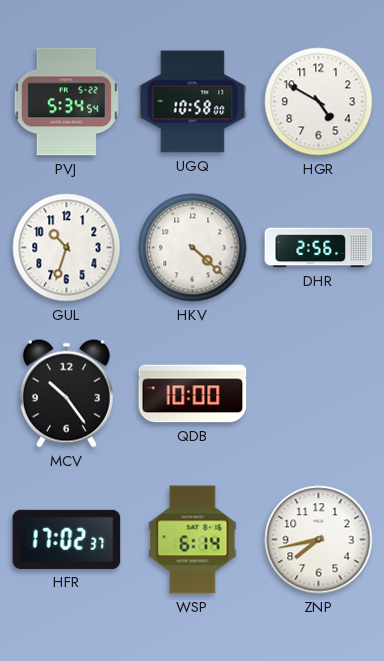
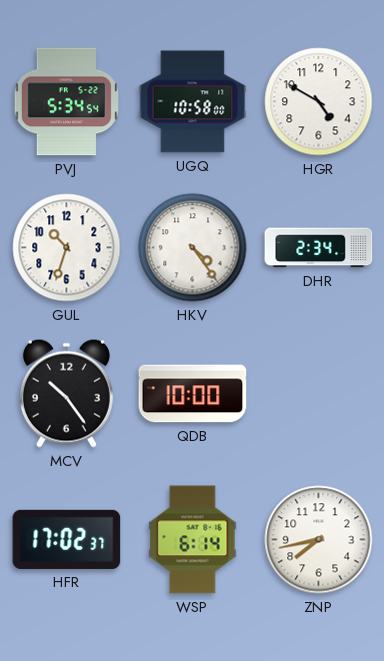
HKV: 4:22 -> 4:24
DHR: 2:56 -> 2:34
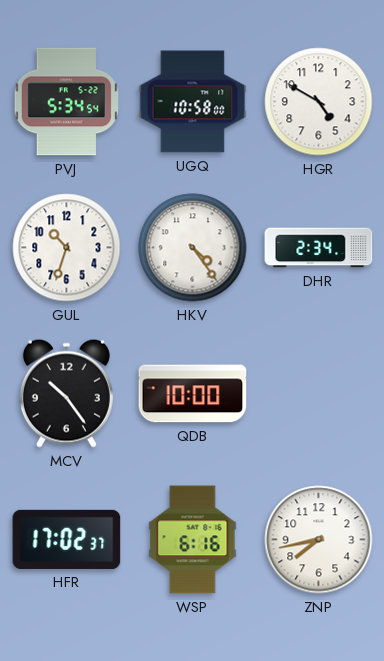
WSP: 6:14 -> 6:16
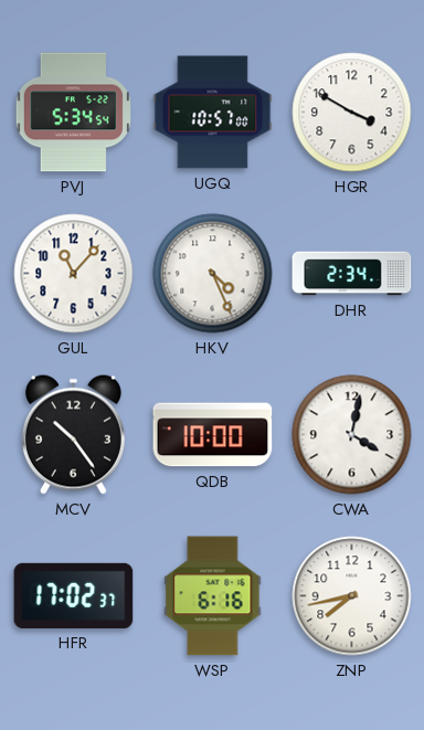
UGQ: 10:58 -> 10:57
HGR: 4:50 -> 3:50
GUL: 10:33 -> 11:07
HKV: 4:24 -> 4:26
CWA: none -> 4:02
